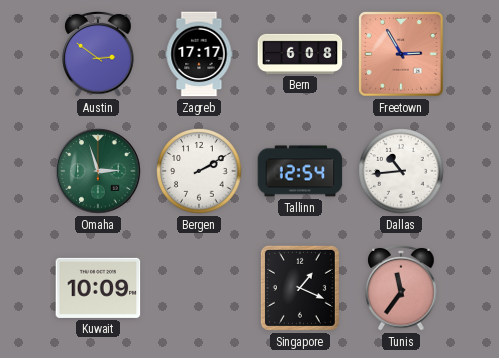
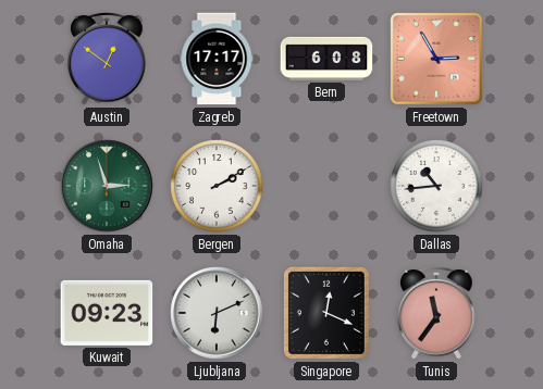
Austin: 2:51 -> 12:51
Tallinn: 12:54 -> none
Kuwait: 10:09 -> 09:23
Ljubljana: none -> 6:11
Singapore: 1:19 -> 12:19
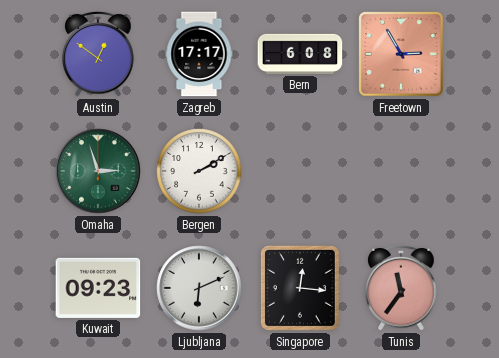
Dallas: 10:44 -> none
Singapore: 12:19 -> 12:16
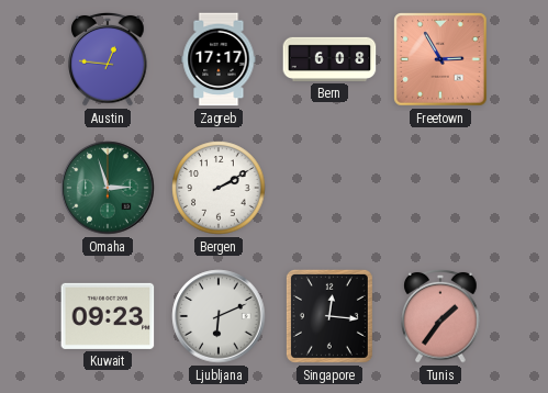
Austin: 12:51 -> 12:46
Tunis: 11:36 -> 1:36
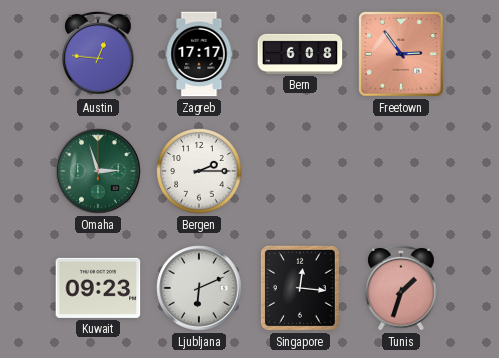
Freetown: 2:55 -> 2:54
Bergen: 2:10 -> 2:15
Tunis: 1:36 -> 1:33
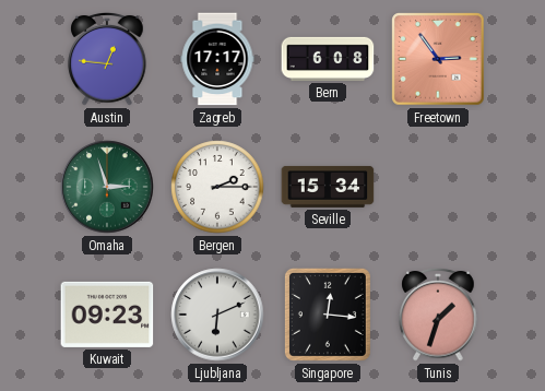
Seville: none -> 15:34
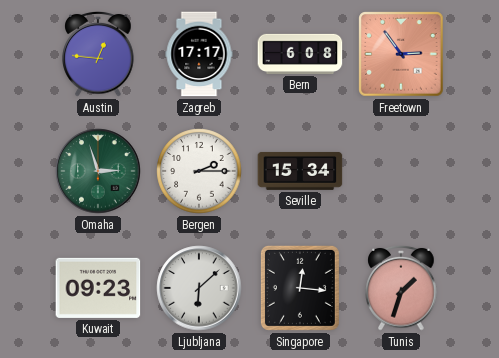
Ljubljana: 6:11 -> 6:08
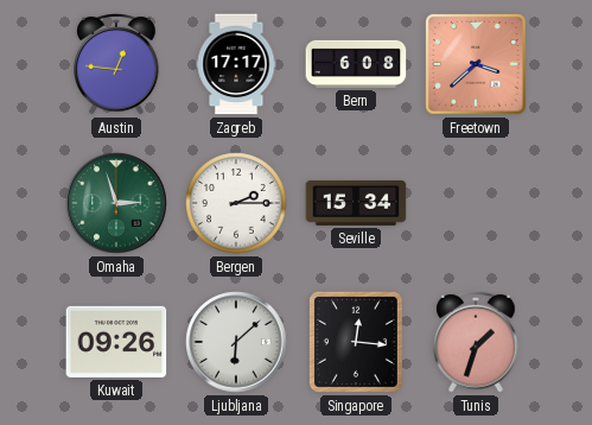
Freetown: 2:54 -> 3:38
Kuwait: 09:23 -> 09:26
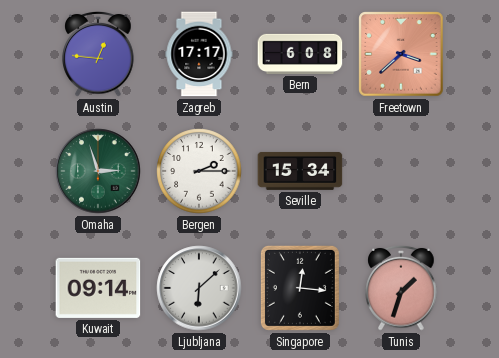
Kuwait: 09:26 -> 09:14
